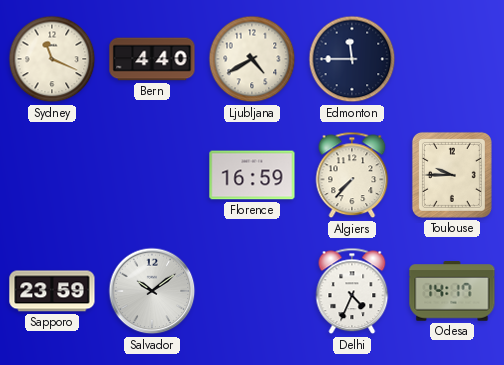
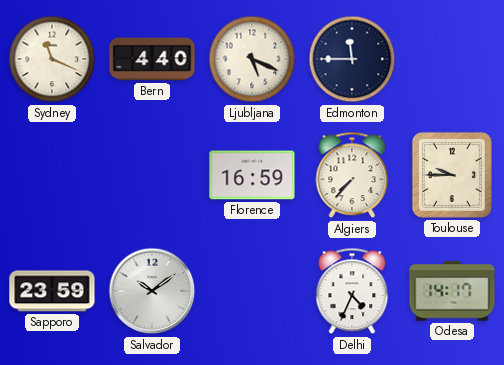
Ljubljana: 4:40 -> 5:19
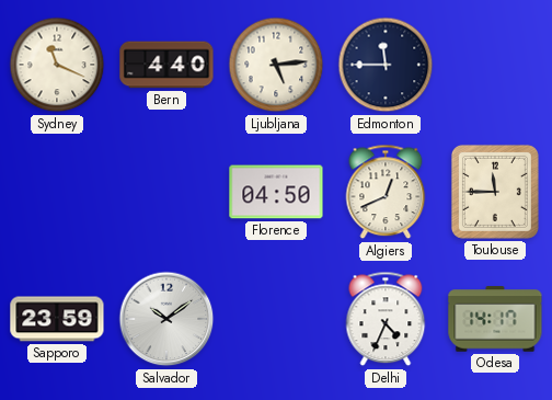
Ljubljana: 5:19 -> 5:14
Florence: 16:59 -> 04:50
Algiers: 7:37 -> 12:41
Toulouse: 9:45 -> 11:45
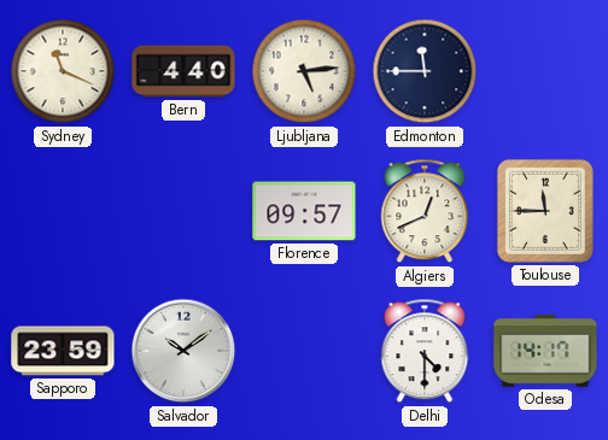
Florence: 04:50 -> 09:57
Delhi: 4:34 -> 4:30
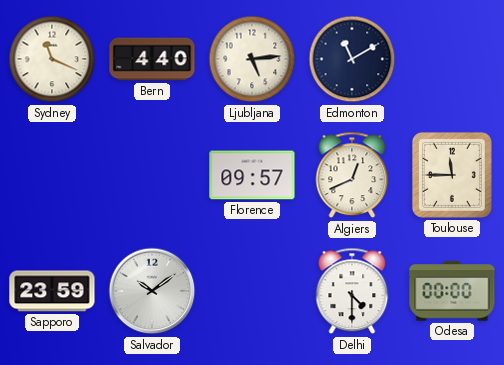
Edmonton: 11:45 -> 11:10
Odesa: 14:17 -> 00:00
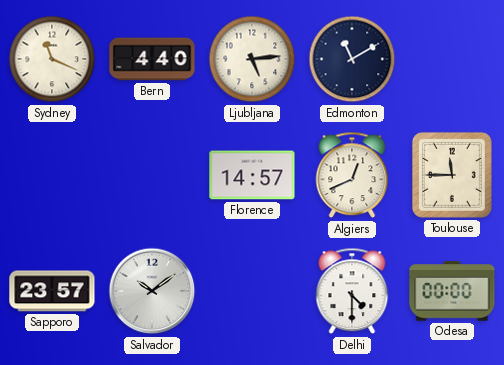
Florence: 09:57 -> 14:57
Sapporo: 23:59 -> 23:57
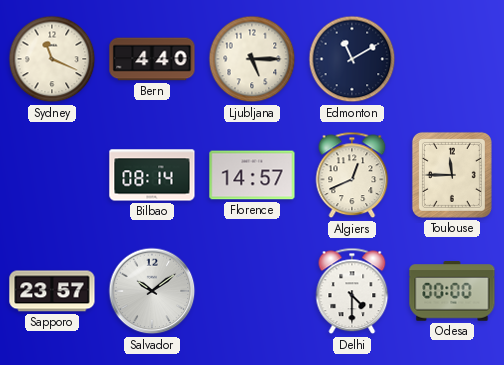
Ljubljana: 5:14 -> 5:15
Bilbao: none -> 08:14
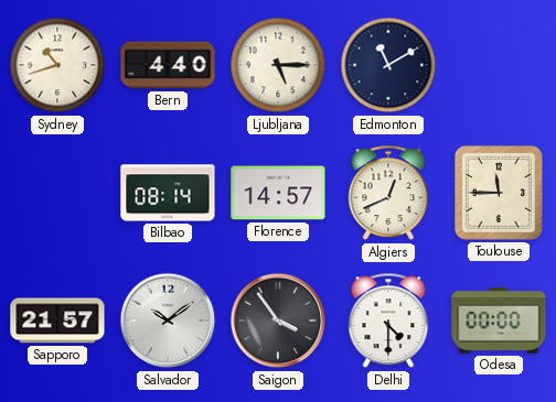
Sydney: 11:19 -> 10:42
Sapporo: 23:57 -> 21:57
Saigon: none -> 3:54
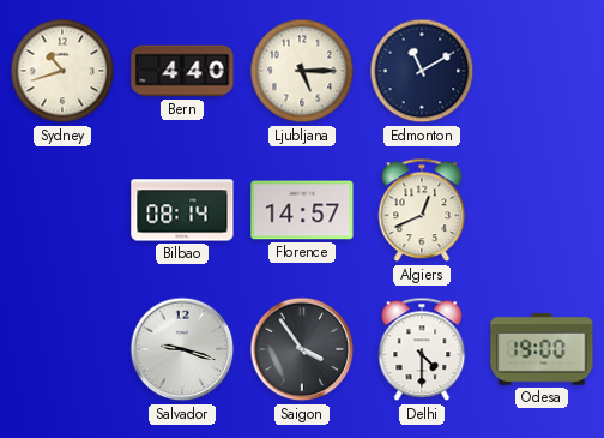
Toulouse: 11:45 -> none
Sapporo: 21:57 -> none
Salvador: 10:09 -> 9:18
Odesa: 00:00 -> 19:00
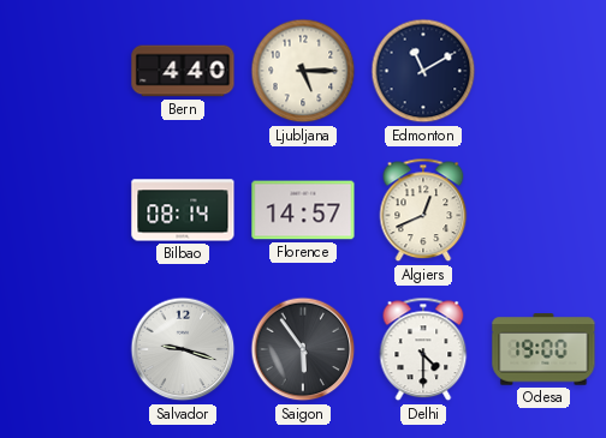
Sydney: 10:42 -> none
Saigon: 3:54 -> 5:54
